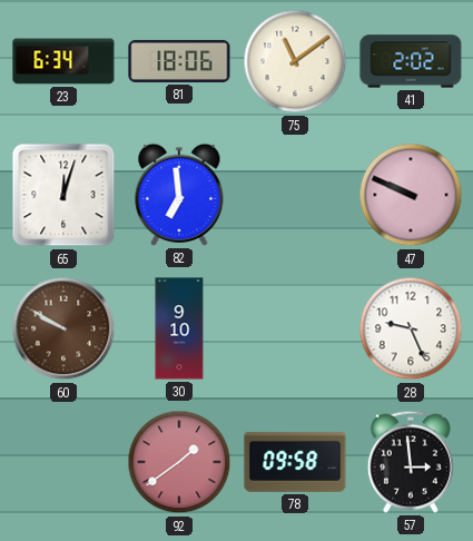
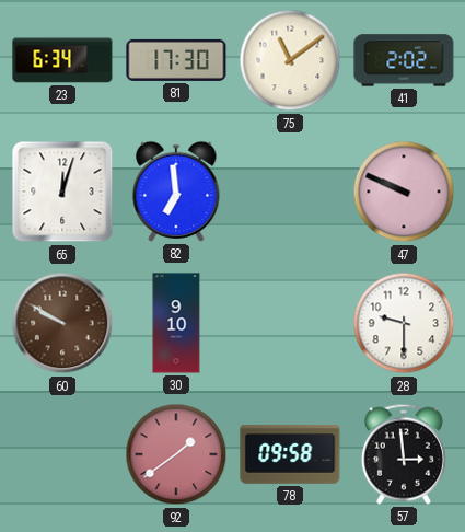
81: 18:06 -> 17:30
28: 9:26 -> 9:30
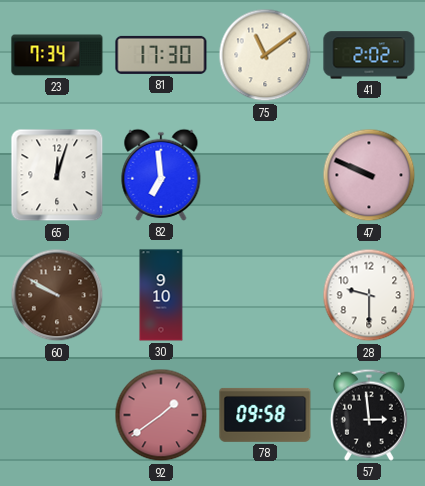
23: 6:34 -> 7:34
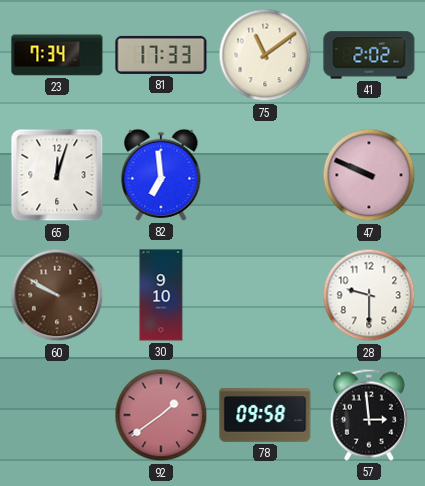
81: 17:30 -> 17:33
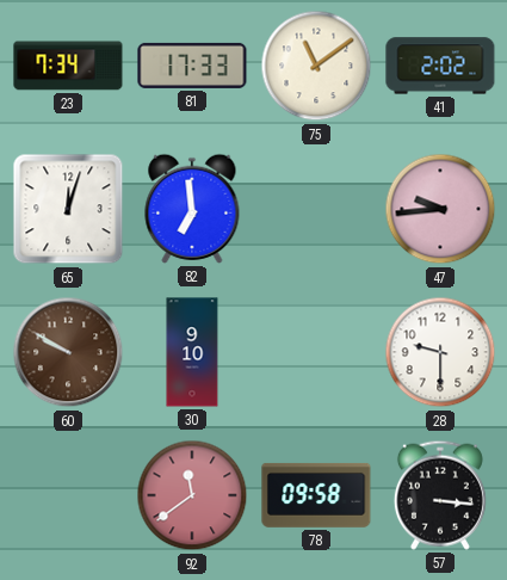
47: 9:49 -> 9:44
92: 1:39 -> 11:39
57: 2:59 -> 3:16
